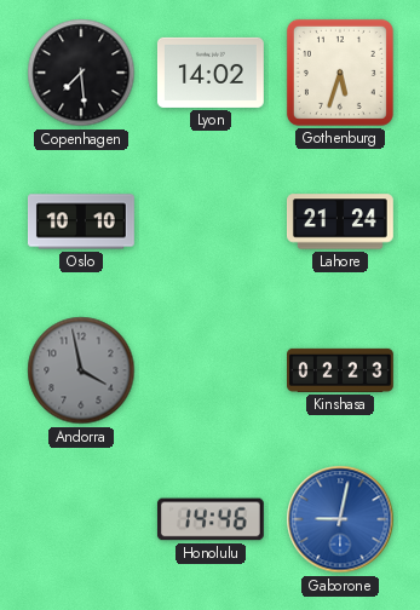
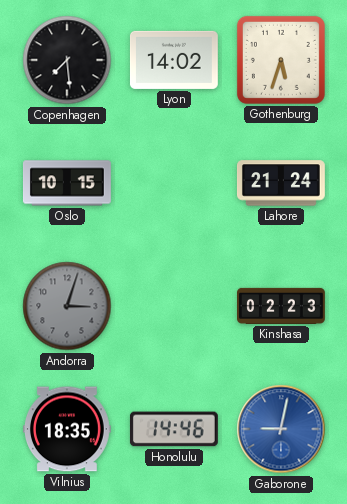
Oslo: 10:10 -> 10:15
Andorra: 3:58 -> 3:03
Vilnius: none -> 18:35
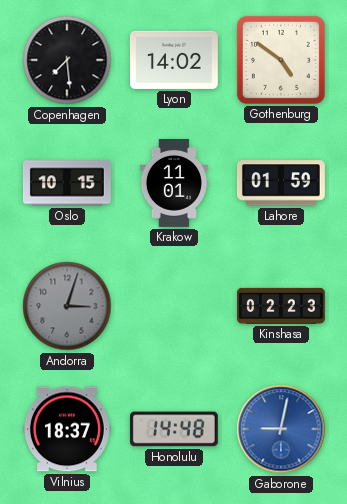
Gothenburg: 5:33 -> 4:51
Krakow: none -> 11:01
Lahore: 21:24 -> 01:59
Vilnius: 18:35 -> 18:37
Honolulu: 14:46 -> 14:48
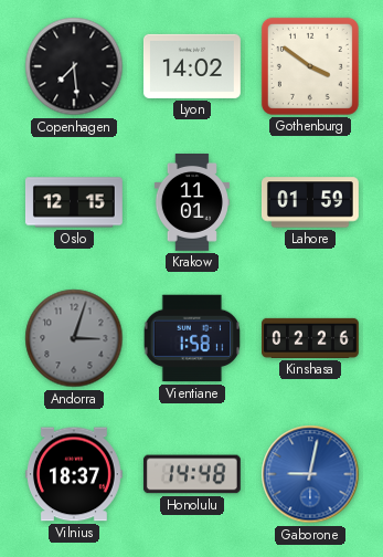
Gothenburg: 4:51 -> 3:51
Oslo: 10:15 -> 12:15
Vientiane: none -> 1:58
Kinshasa: 02:23 -> 02:26
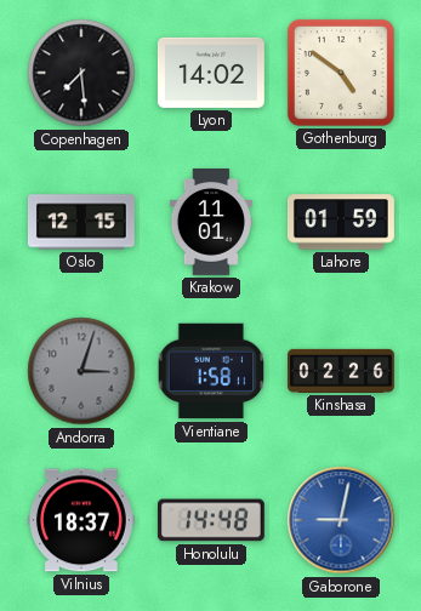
Gothenburg: 3:51 -> 4:51
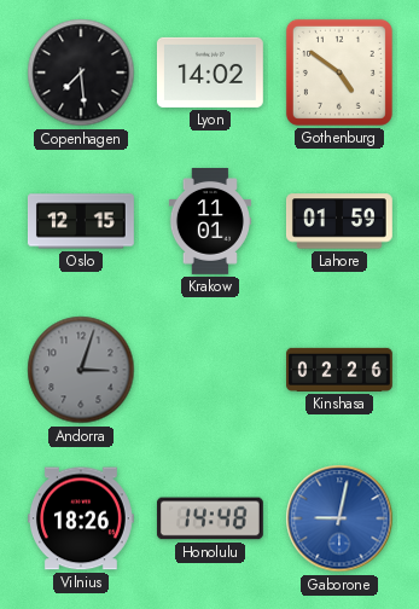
Vientiane: 1:58 -> none
Vilnius: 18:37 -> 18:26
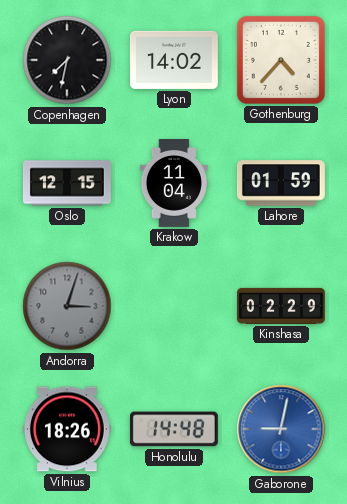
Copenhagen: 7:29 -> 7:32
Gothenburg: 4:51 -> 4:37
Krakow: 11:01 -> 11:04
Kinshasa: 02:26 -> 02:29
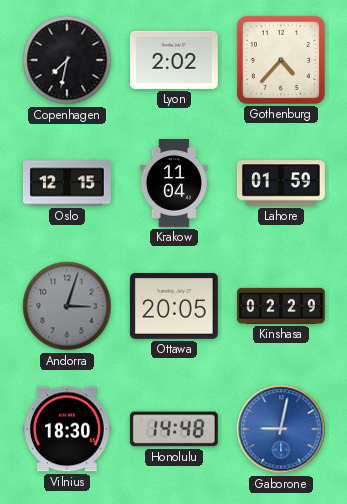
Lyon: 14:02 -> 2:02
Ottawa: none -> 20:05
Vilnius: 18:26 -> 18:30
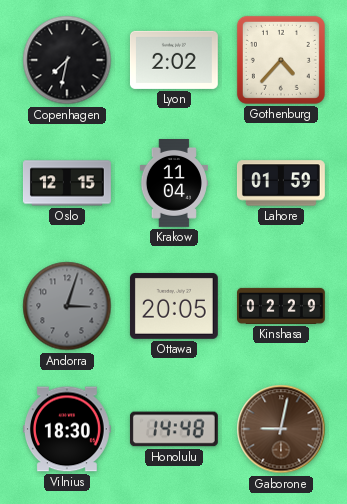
Gaborone dial: blue -> brown
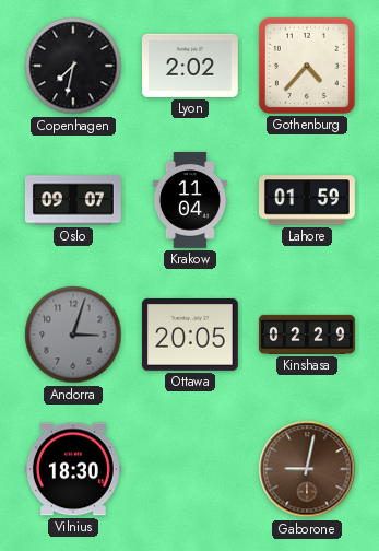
Oslo: 12:15 -> 09:07
Honolulu: 14:48 -> none
